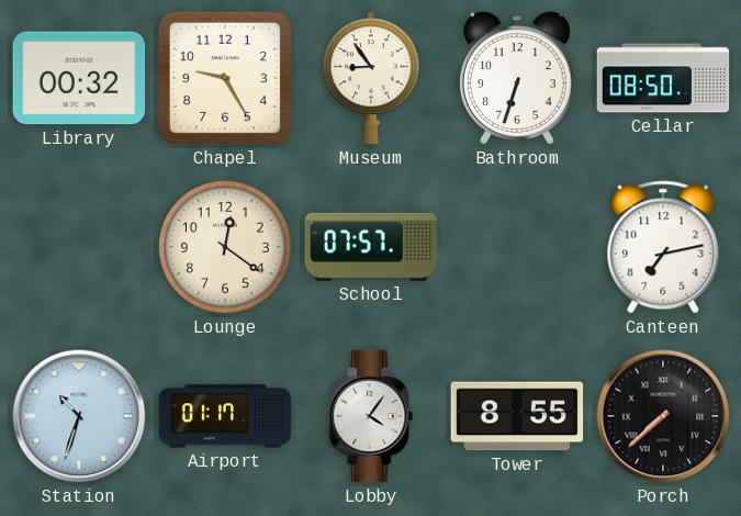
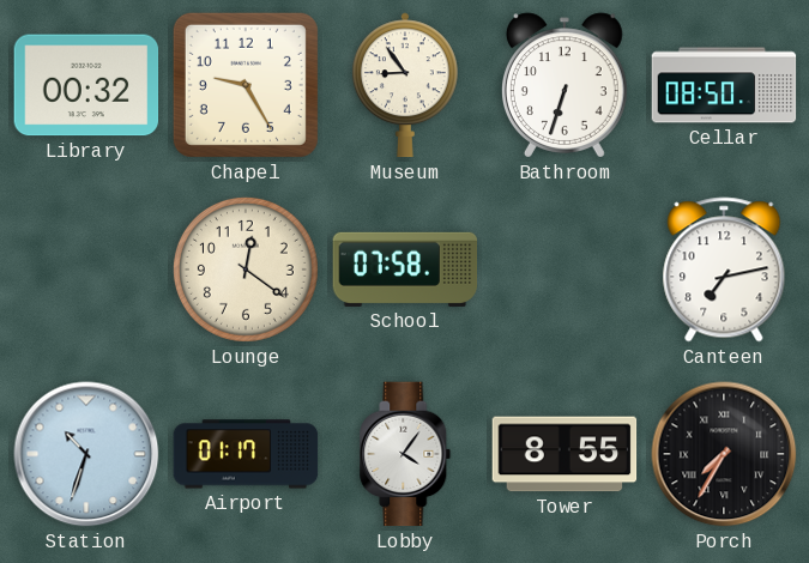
School: 07:57 -> 07:58
Porch: 7:38 -> 7:35
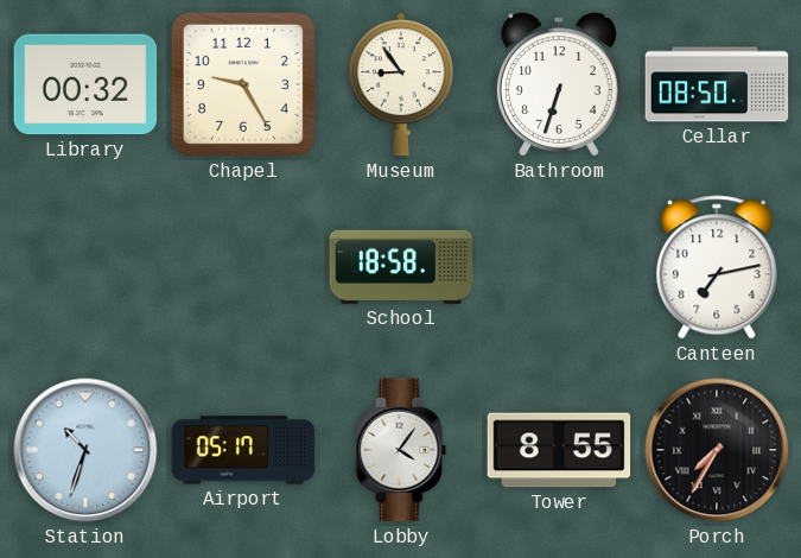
Lounge: 12:21 -> none
School: 07:58 -> 18:58
Airport: 01:17 -> 05:17
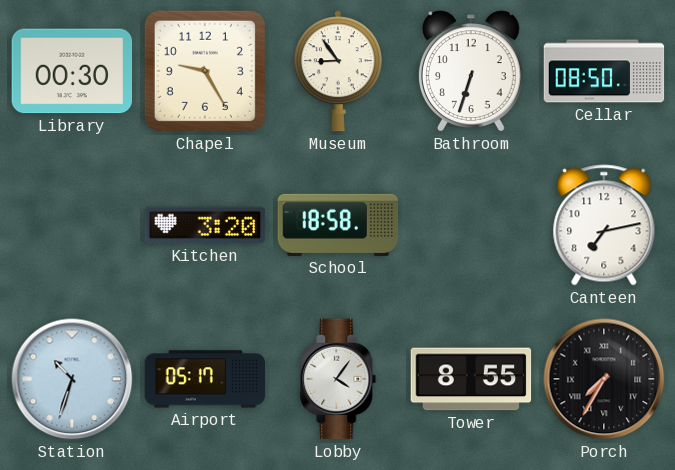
Library: 00:32 -> 00:30
Kitchen: none -> 3:20
